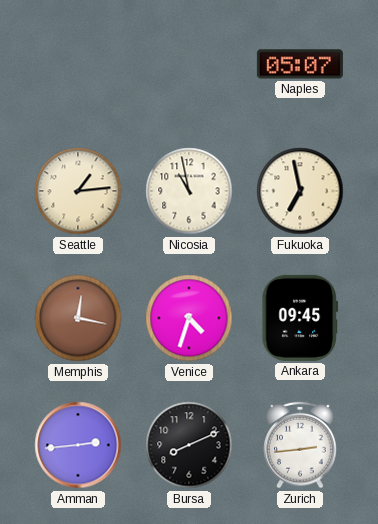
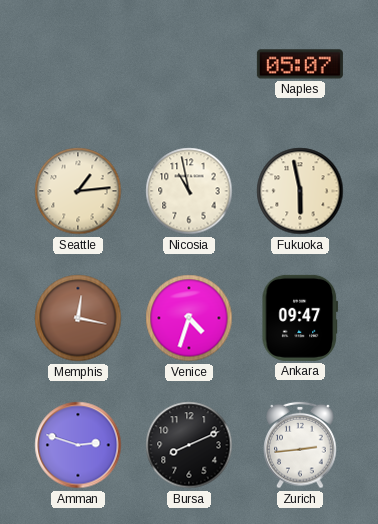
Fukuoka: 6:58 -> 5:58
Ankara: 09:45 -> 09:47
Amman: 2:44 -> 2:48
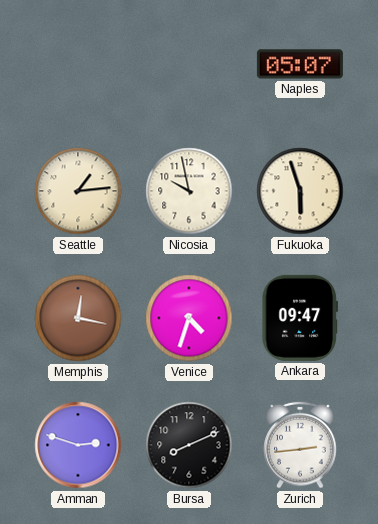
Nicosia: 10:58 -> 9:58
Fukuoka: 5:58 -> 5:57
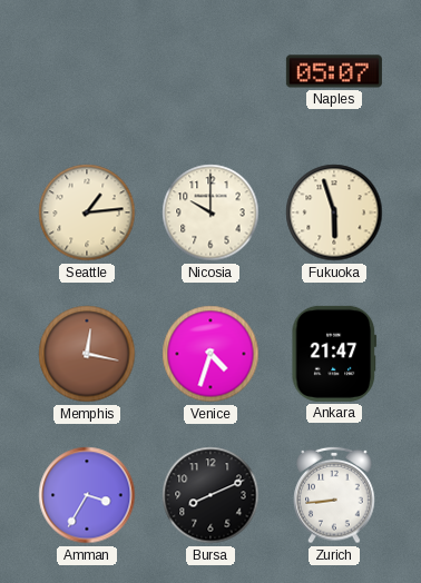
Nicosia: 9:58 -> 10:00
Ankara: 09:47 -> 21:47
Amman: 2:48 -> 3:35
Zurich: 2:44 -> 8:44
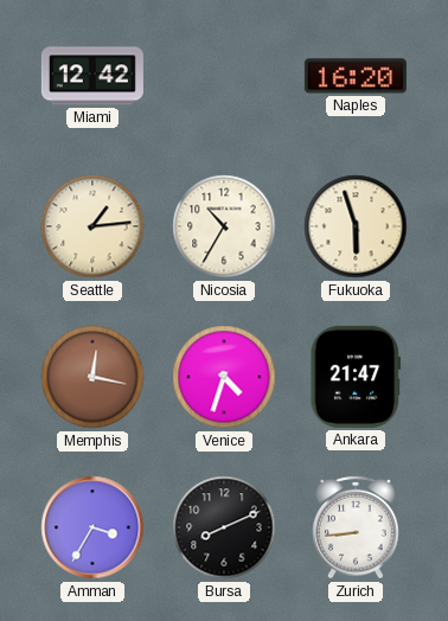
Miami: none -> 12:42
Naples: 05:07 -> 16:20
Nicosia: 10:00 -> 10:35
